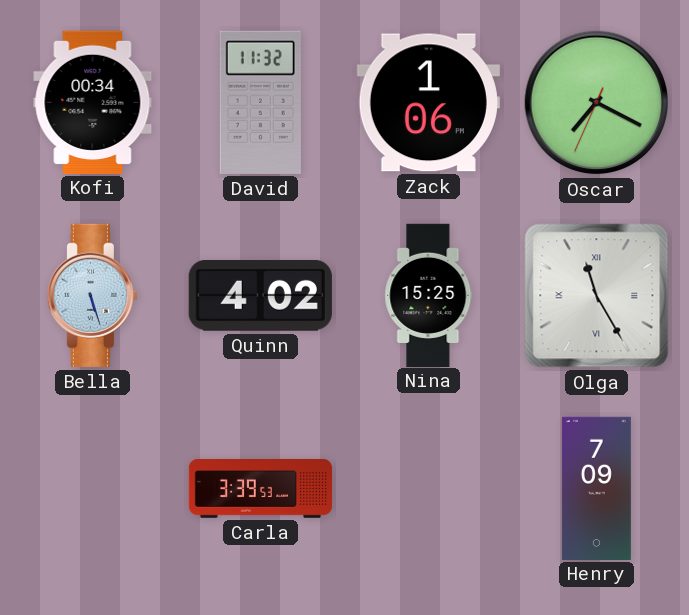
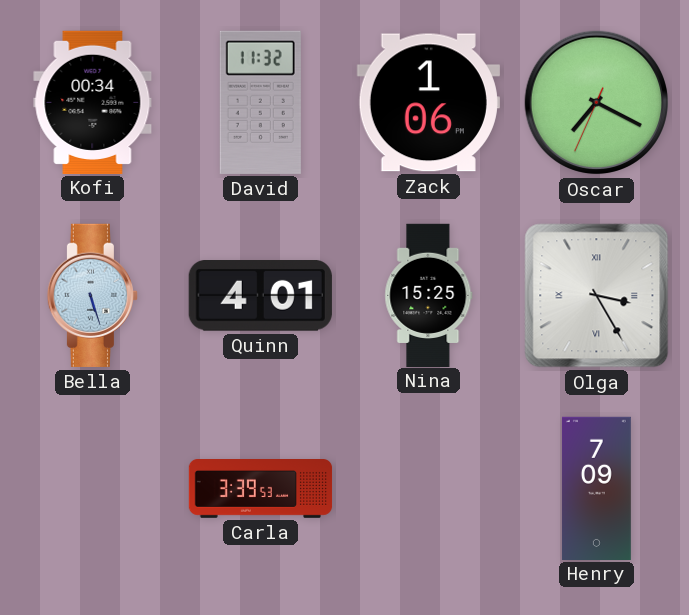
Quinn: 4:02 -> 4:01
Olga: 11:25 -> 3:25
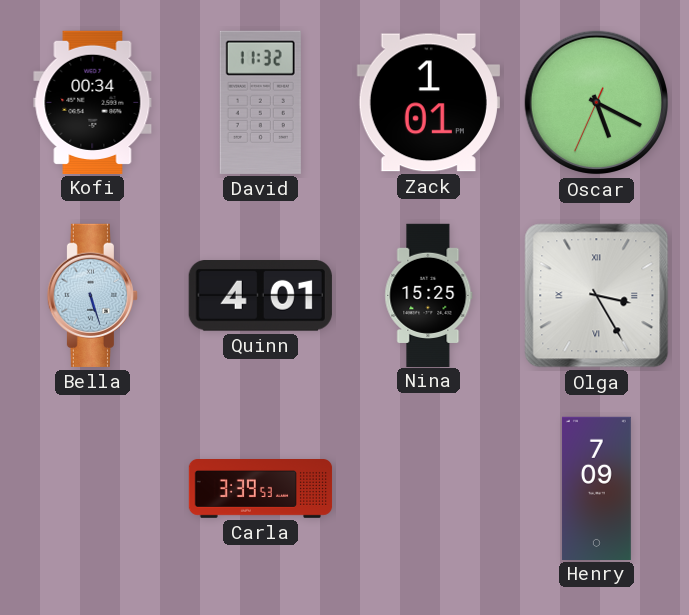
Zack: 1:06 -> 1:01
Oscar: 7:19 -> 5:19
